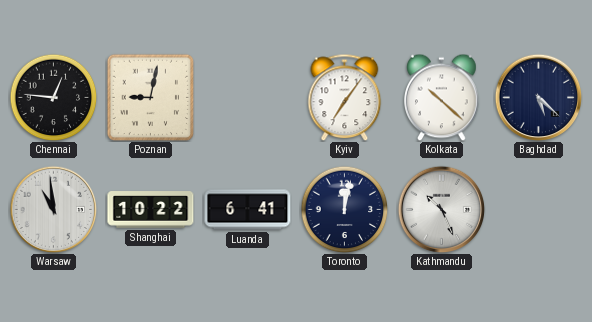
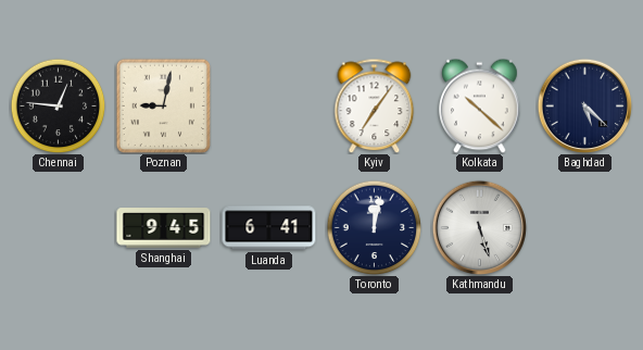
Warsaw: 10:59 -> none
Shanghai: 10:22 -> 9:45
Kathmandu: 10:26 -> 5:27
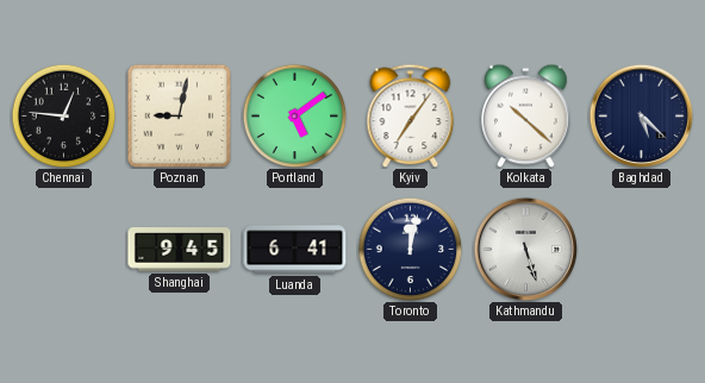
Portland: none -> 5:09
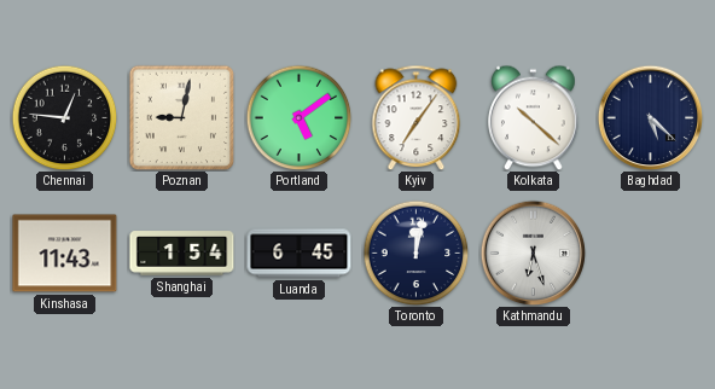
Kinshasa: none -> 11:43
Shanghai: 9:45 -> 1:54
Luanda: 6:41 -> 6:45
Kathmandu: 5:27 -> 6:27
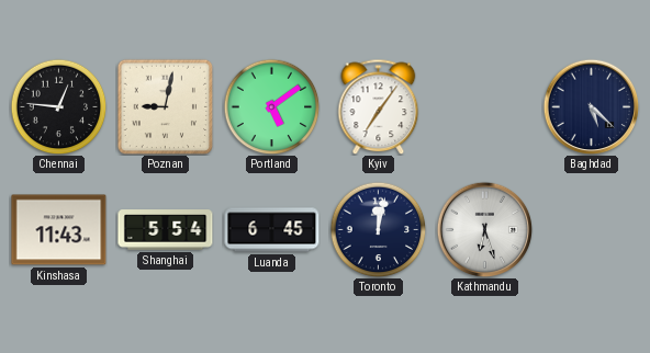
Kolkata: 10:22 -> none
Shanghai: 1:54 -> 5:54
